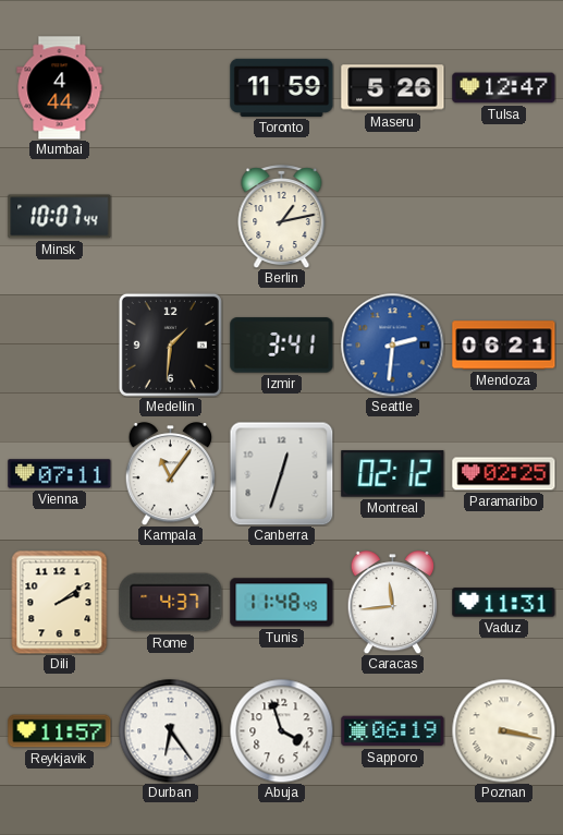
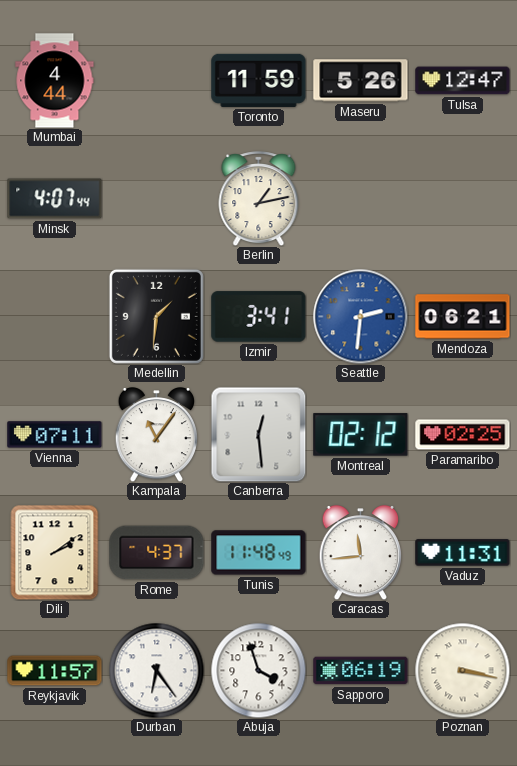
Minsk: 10:07 -> 4:07
Canberra: 12:33 -> 12:29
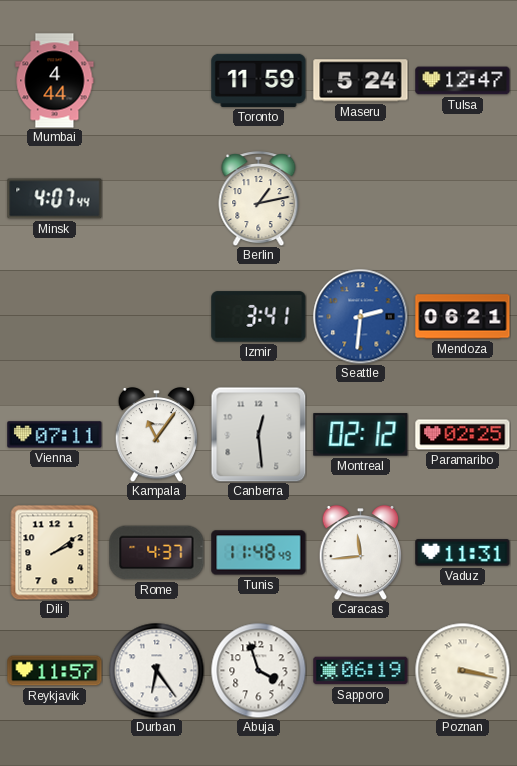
Maseru: 5:26 -> 5:24
Medellin: 1:31 -> none
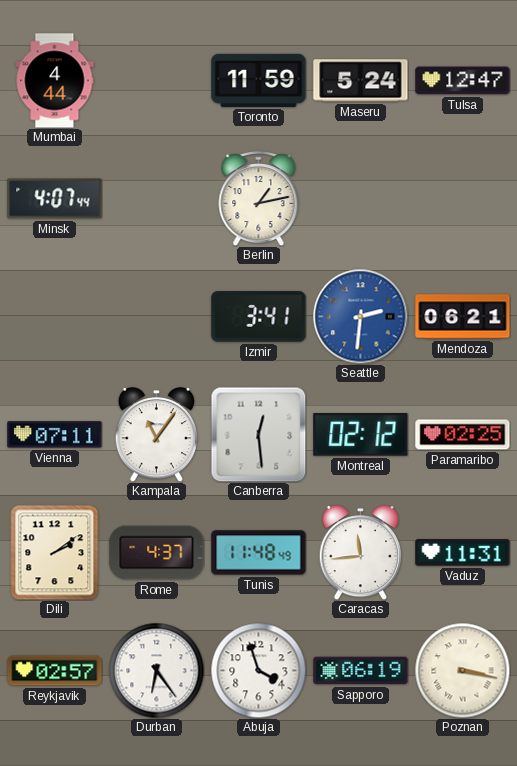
Reykjavik: 11:57 -> 02:57
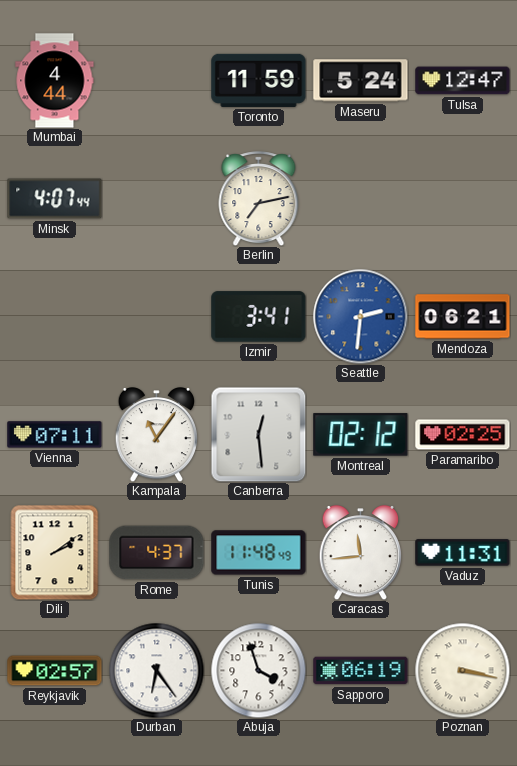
Berlin: 1:13 -> 7:13
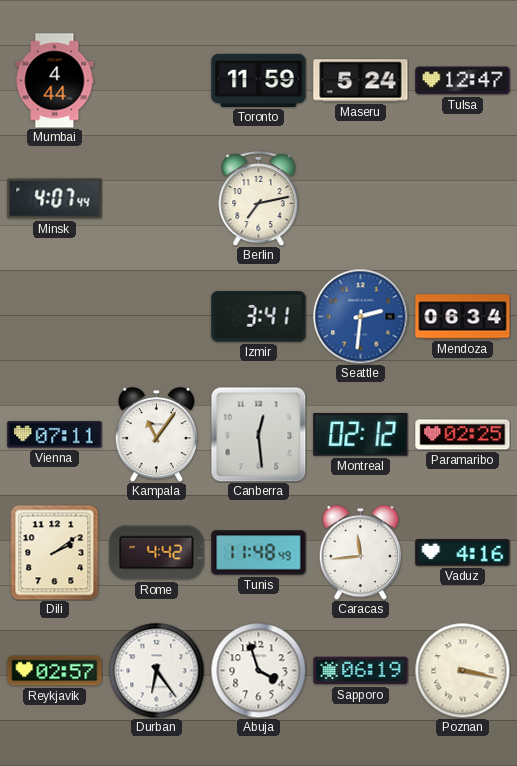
Mendoza: 06:21 -> 06:34
Rome: 4:37 -> 4:42
Vaduz: 11:31 -> 4:16
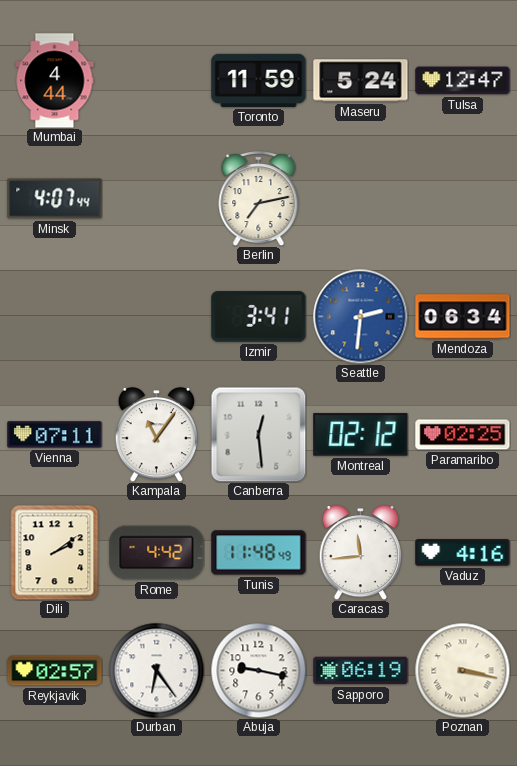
Abuja: 3:57 -> 9:17
